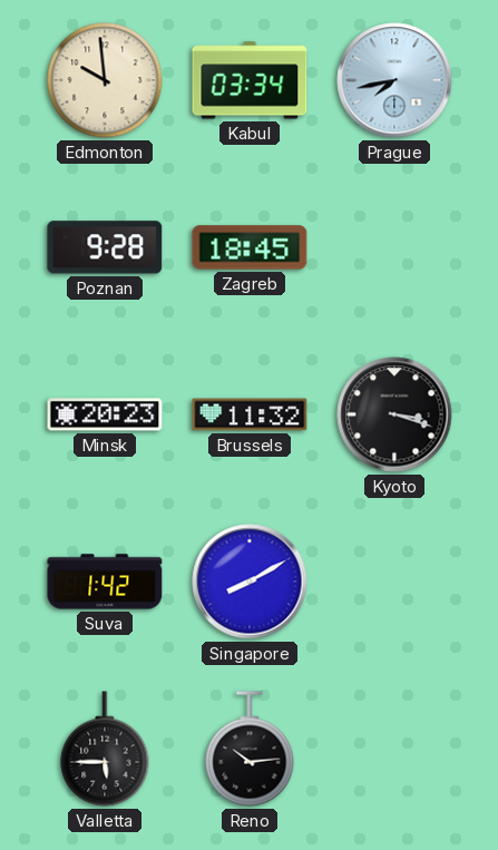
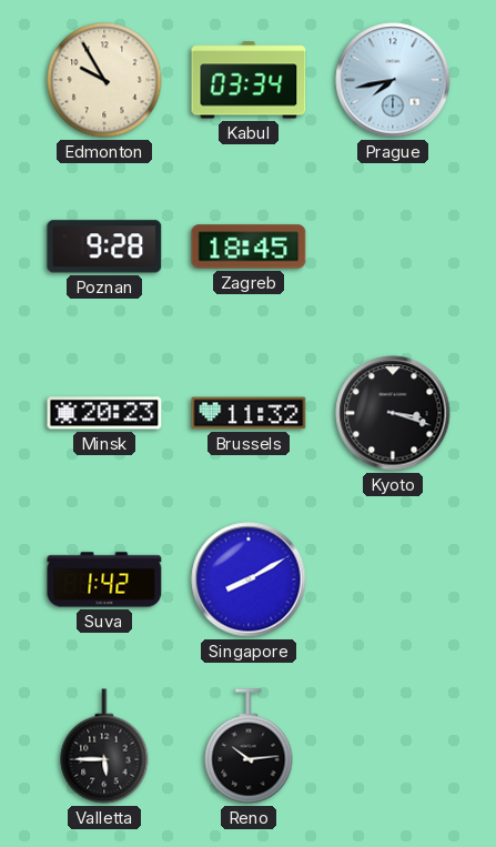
Edmonton: 9:59 -> 9:55
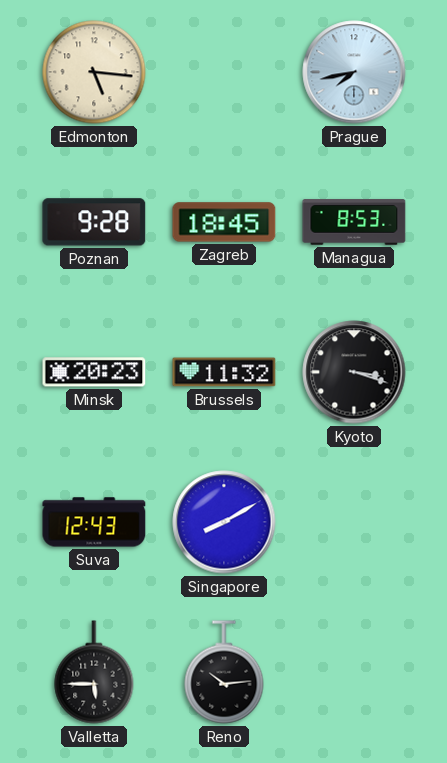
Edmonton: 9:55 -> 5:16
Kabul: 03:34 -> none
Managua: none -> 8:53
Suva: 1:42 -> 12:43
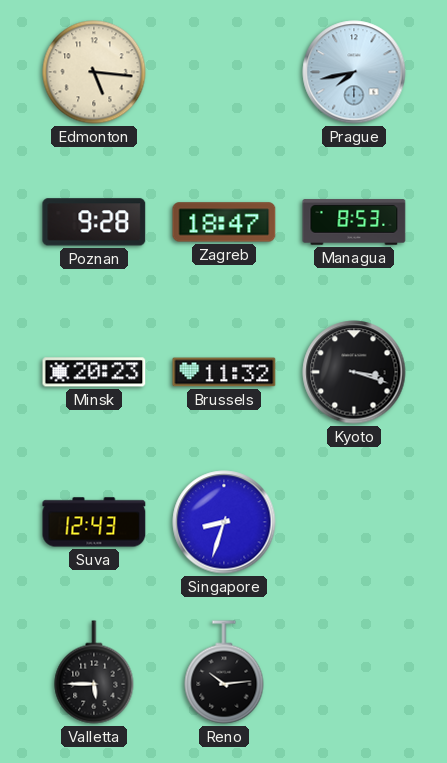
Zagreb: 18:45 -> 18:47
Singapore: 8:10 -> 8:33
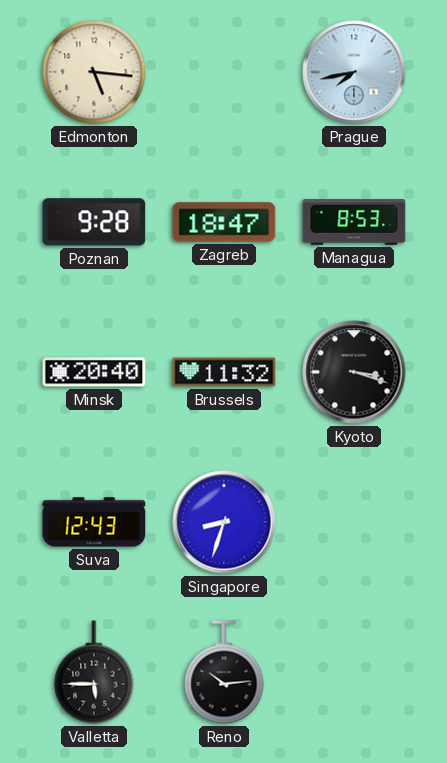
Minsk: 20:23 -> 20:40
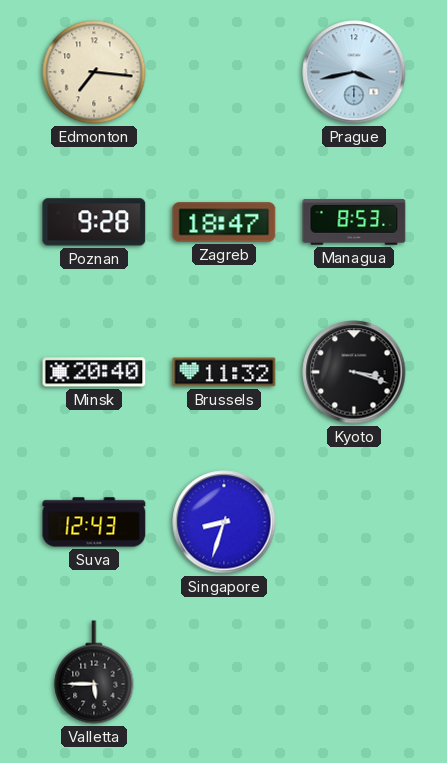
Edmonton: 5:16 -> 7:16
Prague: 7:43 -> 3:43
Reno: 10:14 -> none
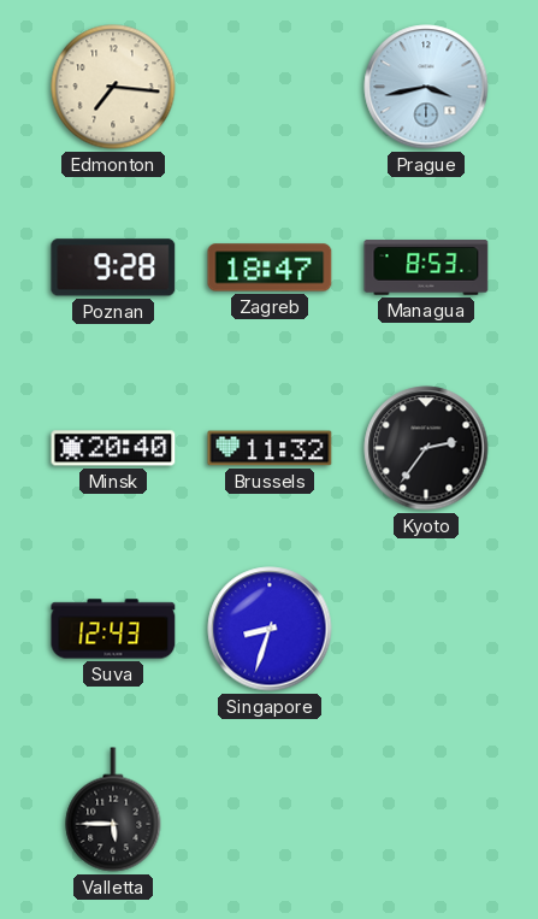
Kyoto: 3:18 -> 2:36
